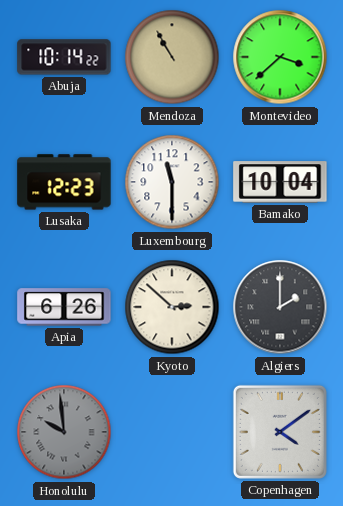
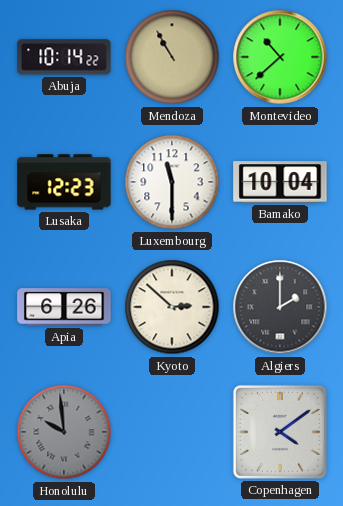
Montevideo: 3:38 -> 10:38
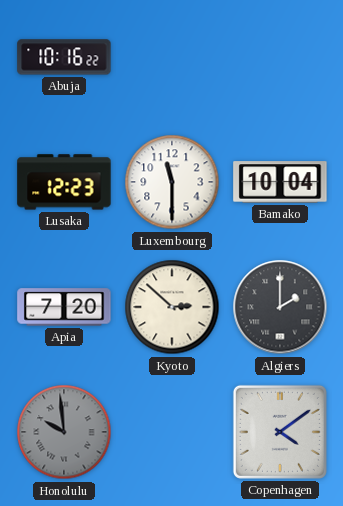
Abuja: 10:14 -> 10:16
Mendoza: 10:55 -> none
Montevideo: 10:38 -> none
Apia: 6:26 -> 7:20
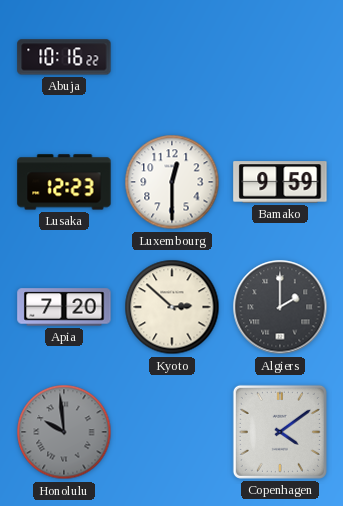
Luxembourg: 11:30 -> 12:30
Bamako: 10:04 -> 9:59
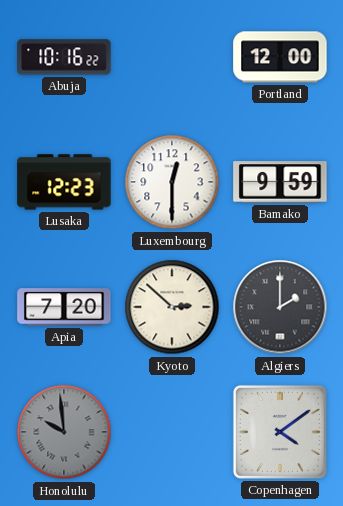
Portland: none -> 12:00
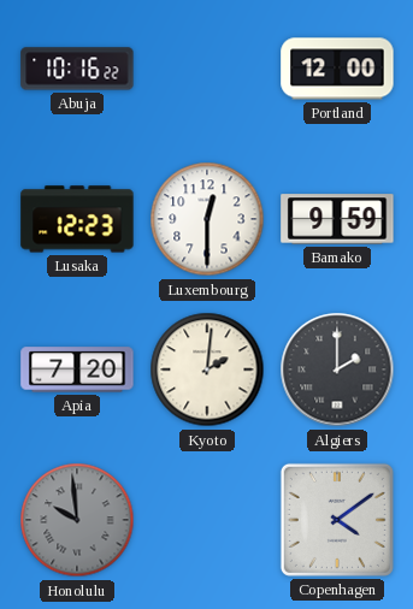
Kyoto: 2:52 -> 2:01
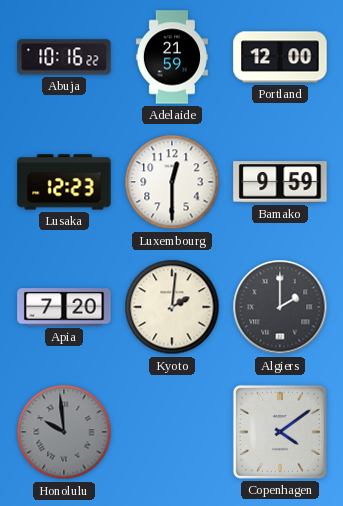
Adelaide: none -> 21:59
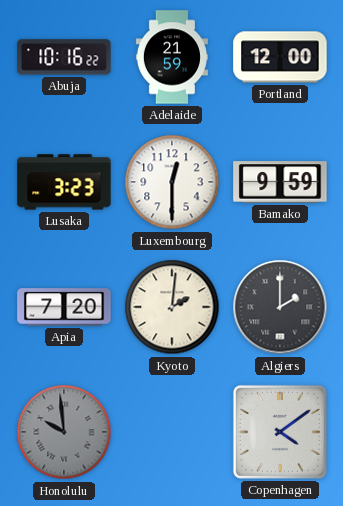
Lusaka: 12:23 -> 3:23
